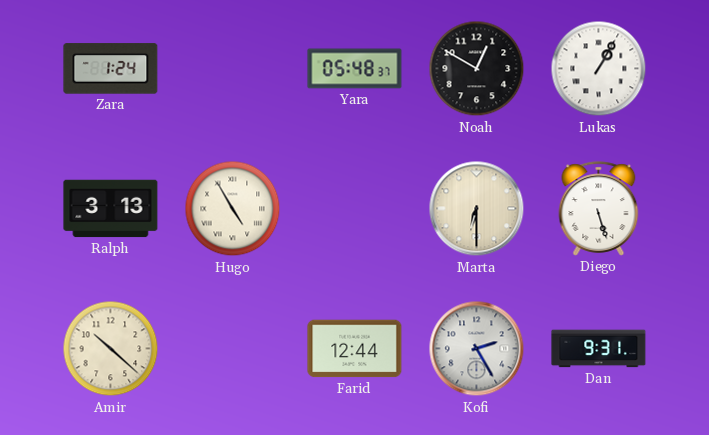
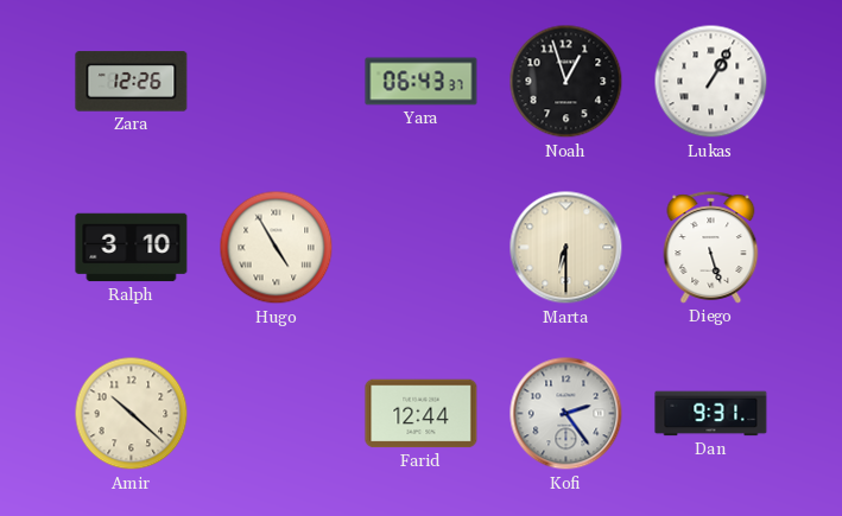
Zara: 1:24 -> 12:26
Yara: 05:48 -> 06:43
Noah: 12:50 -> 12:57
Ralph: 3:13 -> 3:10
Kofi: 2:25 -> 2:24
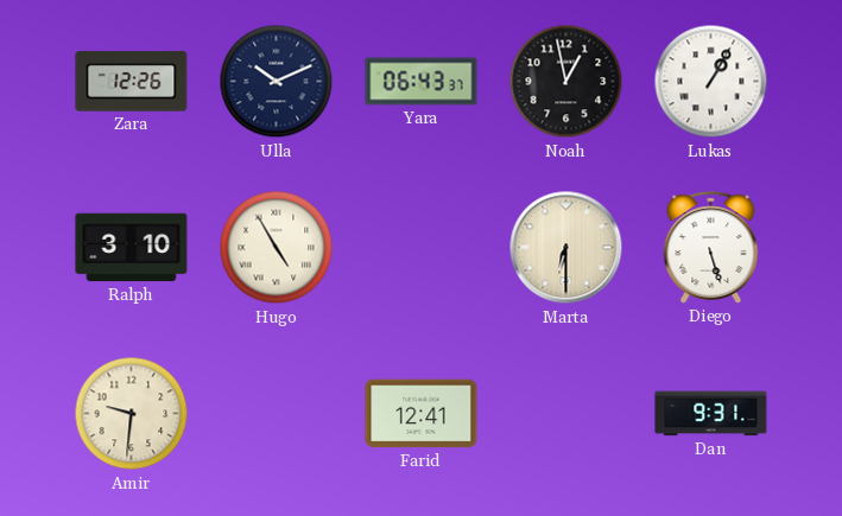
Ulla: none -> 10:11
Noah: 12:57 -> 12:58
Amir: 10:22 -> 9:31
Farid: 12:44 -> 12:41
Kofi: 2:24 -> none
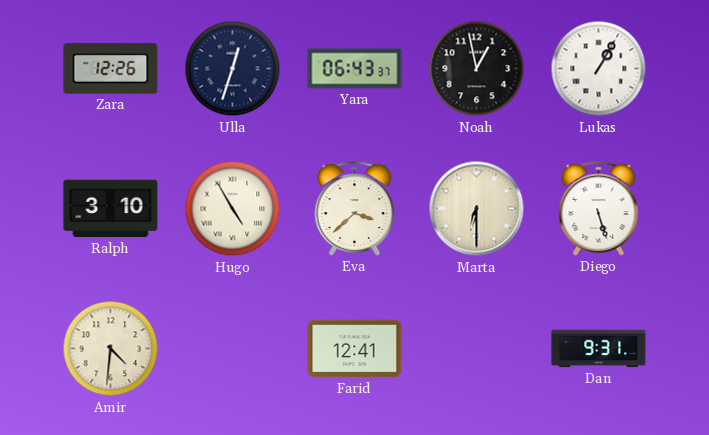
Ulla: 10:11 -> 12:33
Eva: none -> 3:38
Amir: 9:31 -> 4:31
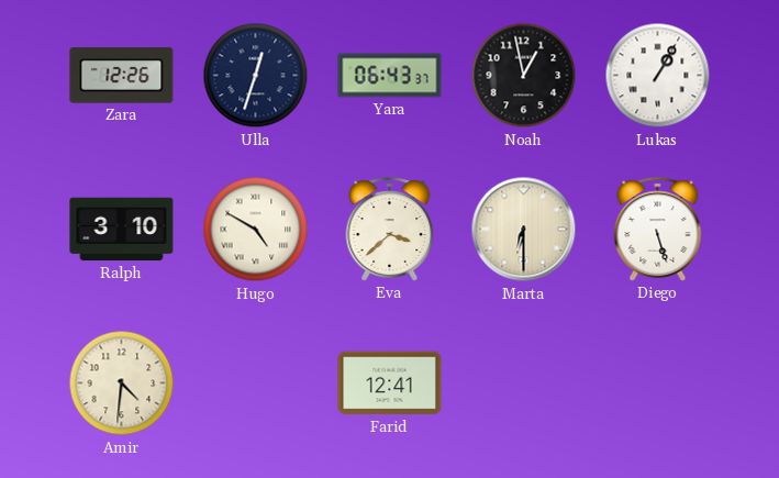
Hugo: 4:55 -> 4:50
Dan: 9:31 -> none
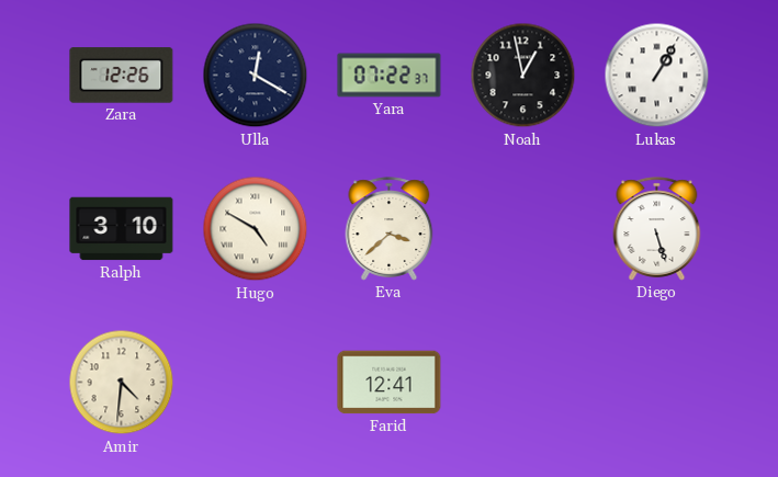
Ulla: 12:33 -> 12:20
Yara: 06:43 -> 07:22
Marta: 6:30 -> none
